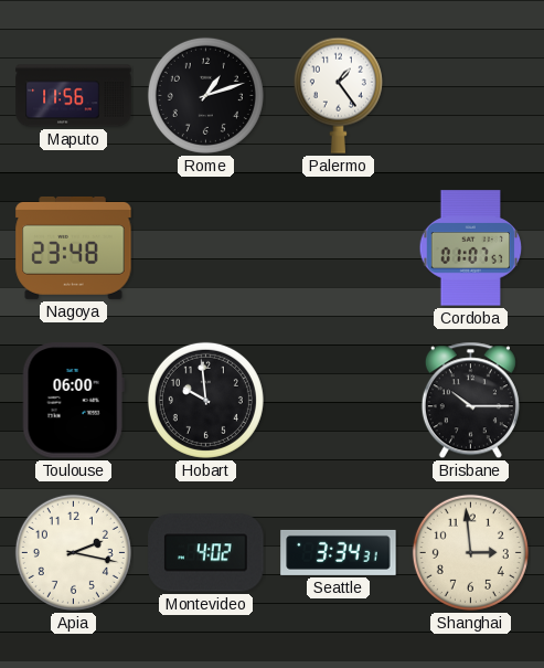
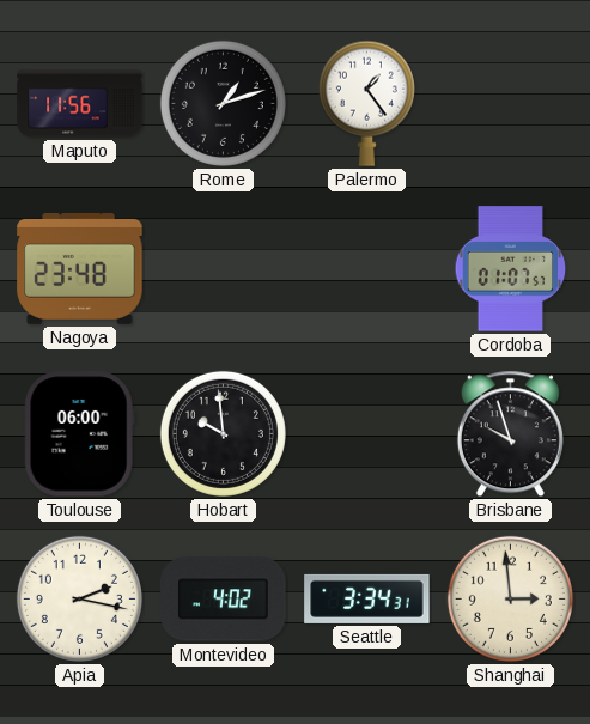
Brisbane: 10:15 -> 9:57
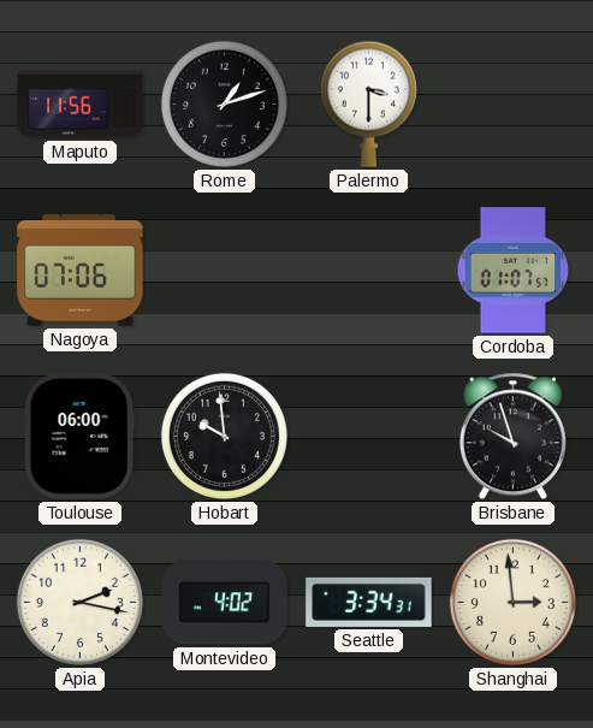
Palermo: 1:24 -> 3:30
Nagoya: 23:48 -> 07:06
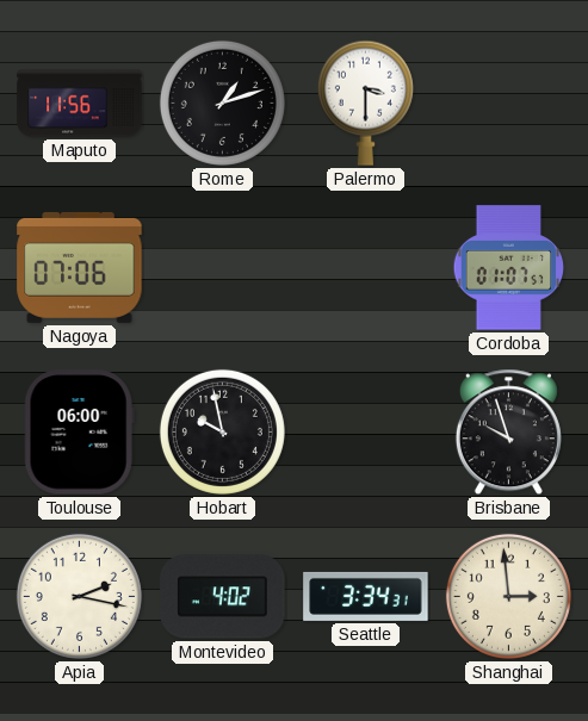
Hobart: 9:59 -> 9:58
